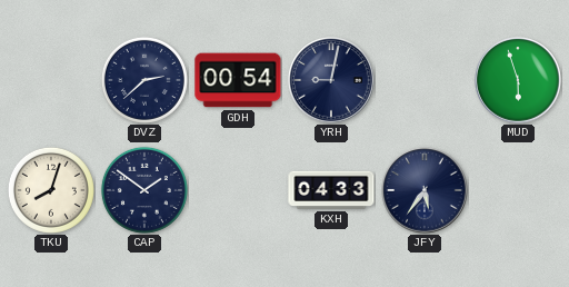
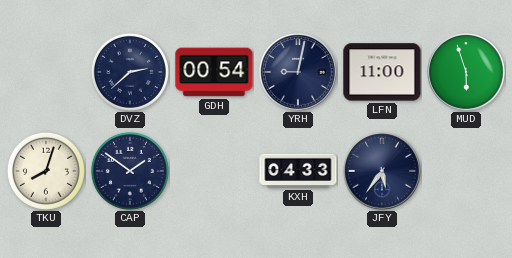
LFN: none -> 11:00
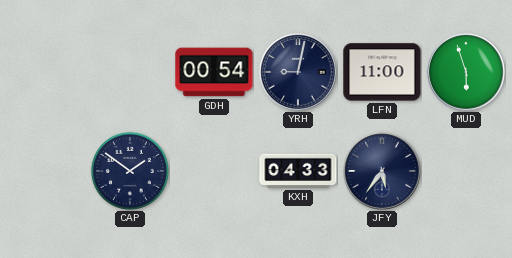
DVZ: 2:38 -> none
TKU: 8:03 -> none
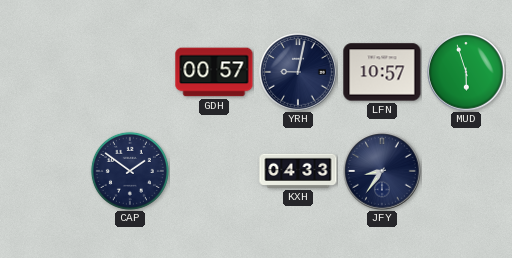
GDH: 00:54 -> 00:57
LFN: 11:00 -> 10:57
JFY: 5:36 -> 8:36
